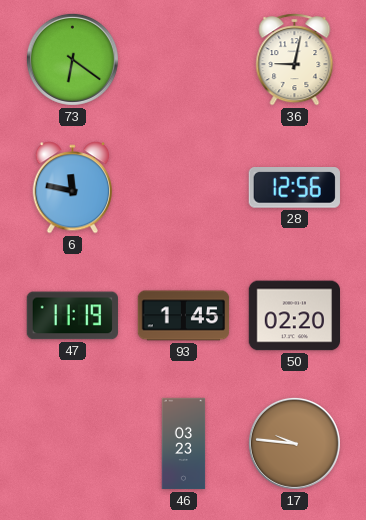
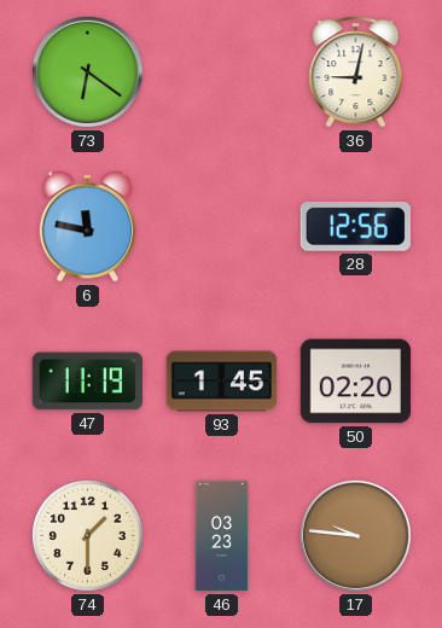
74: none -> 1:30
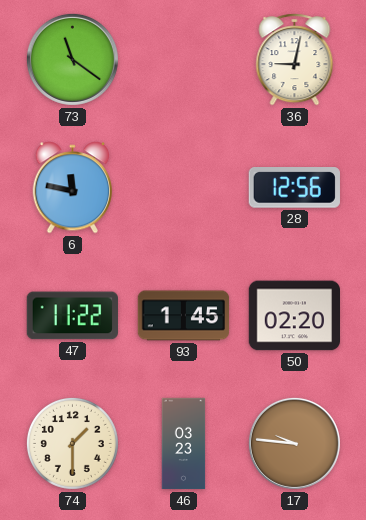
73: 6:21 -> 11:21
47: 11:19 -> 11:22
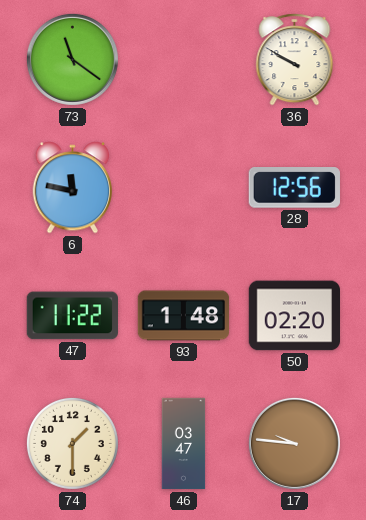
36: 9:02 -> 9:50
93: 1:45 -> 1:48
46: 03:23 -> 03:47
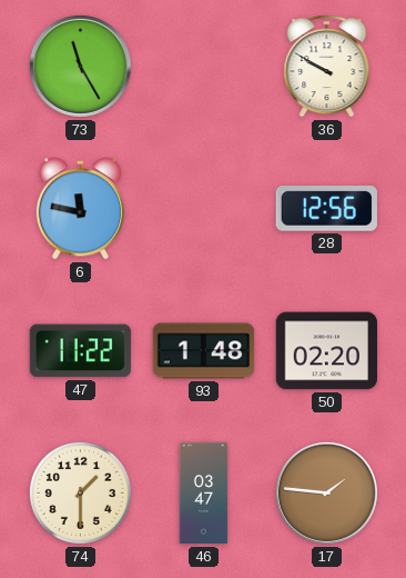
73: 11:21 -> 11:25
17: 9:46 -> 1:46
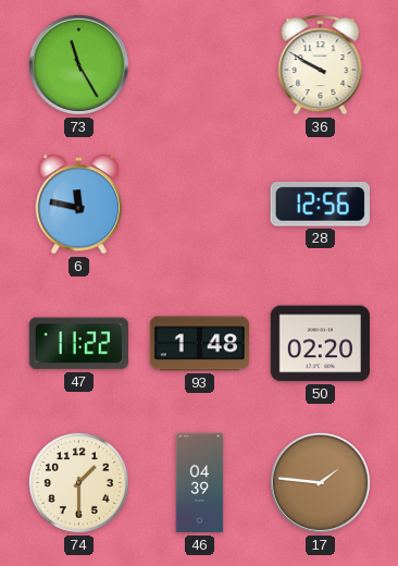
46: 03:47 -> 04:39
